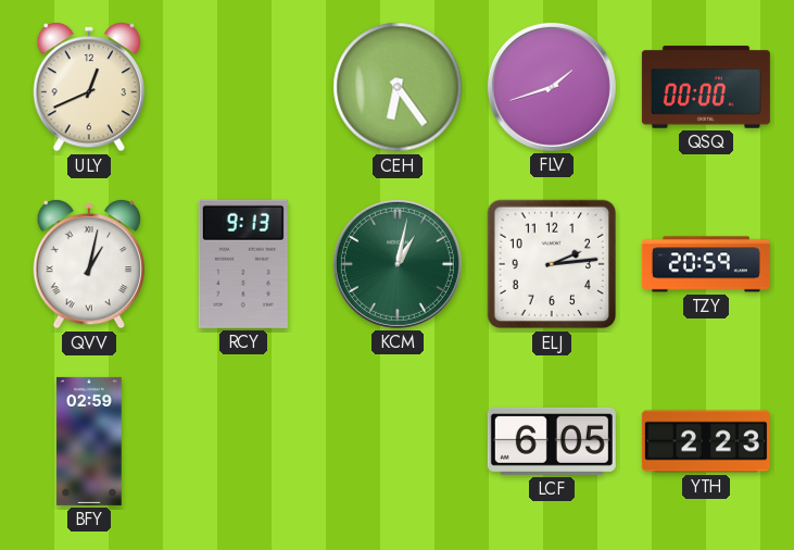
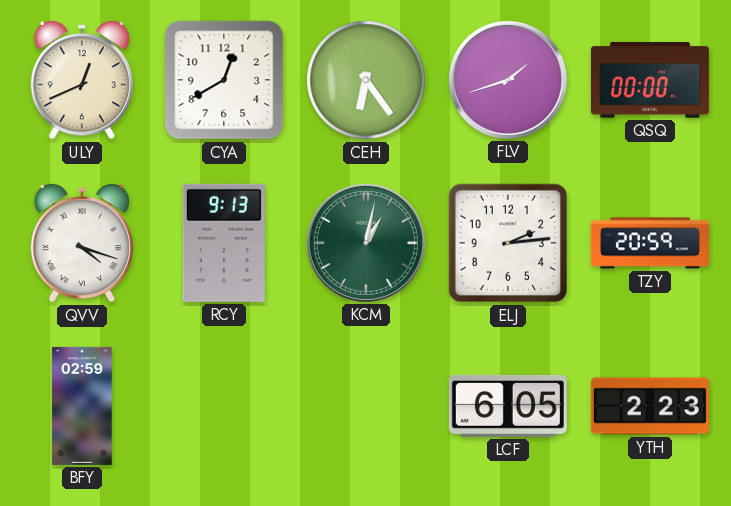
CYA: none -> 12:40
QVV: 1:02 -> 4:18
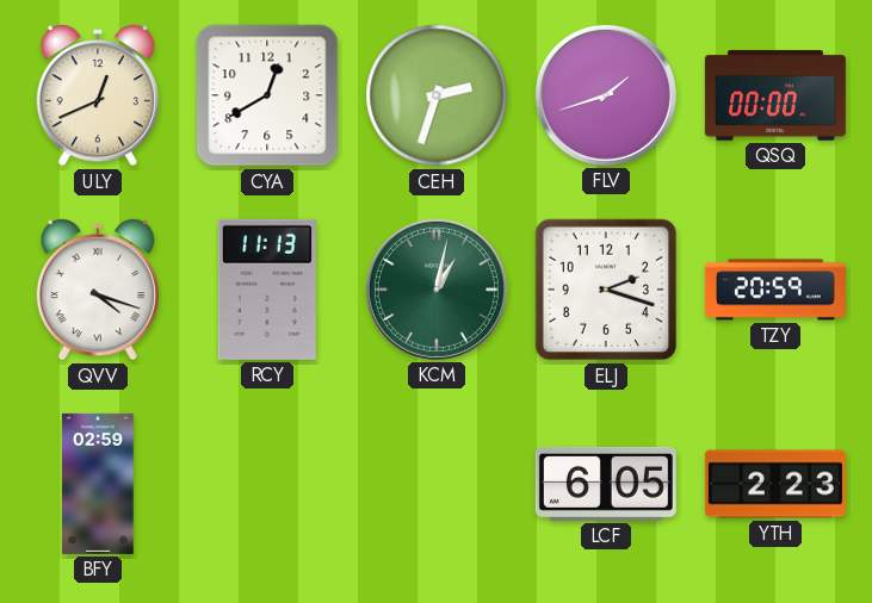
CEH: 6:24 -> 2:33
RCY: 9:13 -> 11:13
ELJ: 2:14 -> 2:18
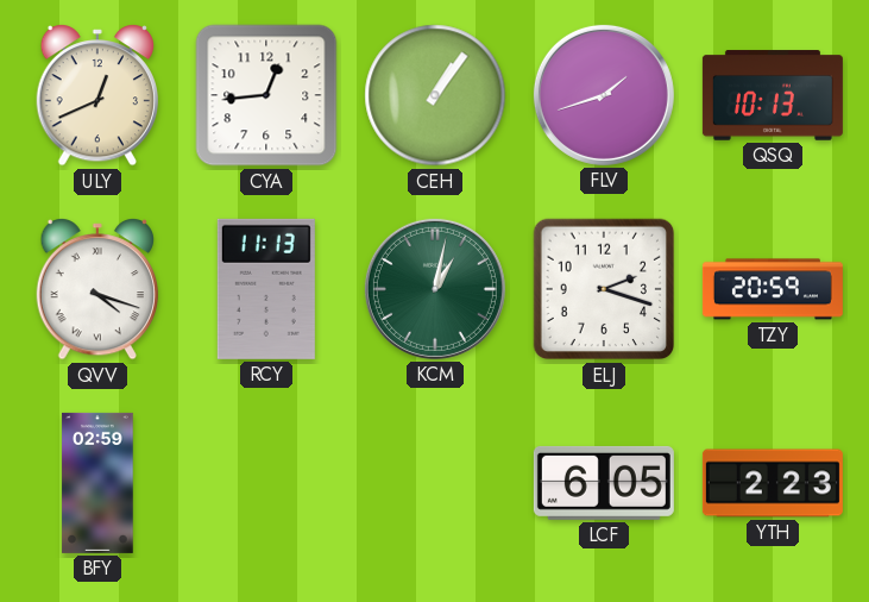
CYA: 12:40 -> 12:44
CEH: 2:33 -> 1:06
QSQ: 00:00 -> 10:13
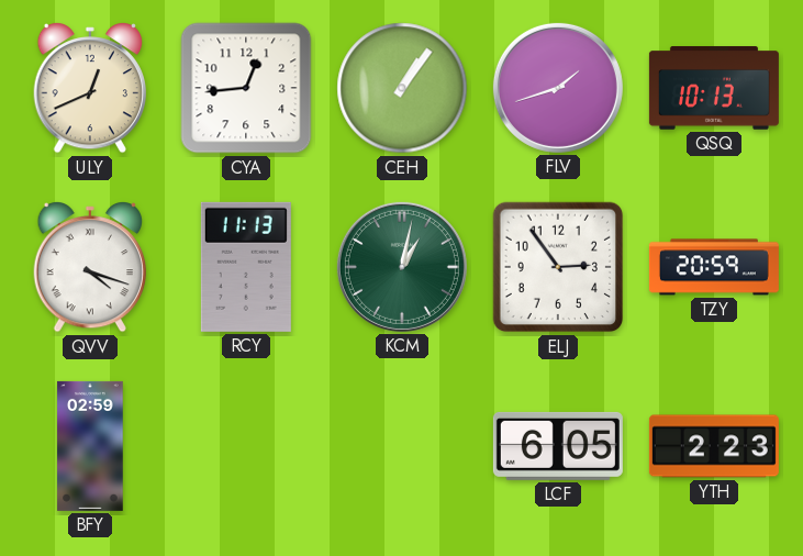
ELJ: 2:18 -> 2:54
